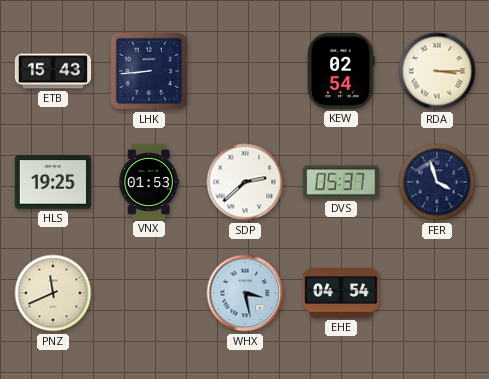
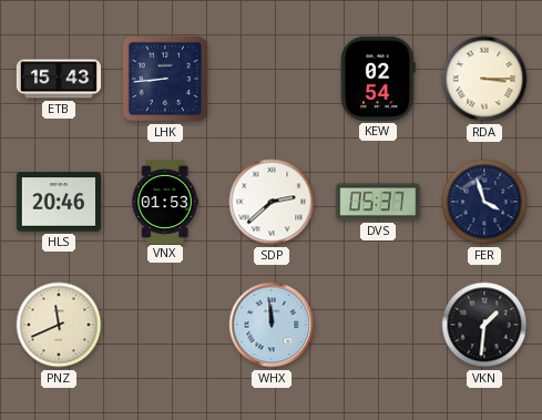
HLS: 19:25 -> 20:46
WHX: 3:28 -> 11:59
EHE: 04:54 -> none
VKN: none -> 1:31
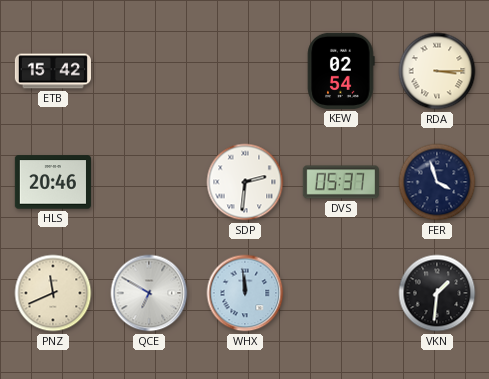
ETB: 15:43 -> 15:42
LHK: 8:44 -> none
VNX: 01:53 -> none
SDP: 2:38 -> 2:31
QCE: none -> 6:50
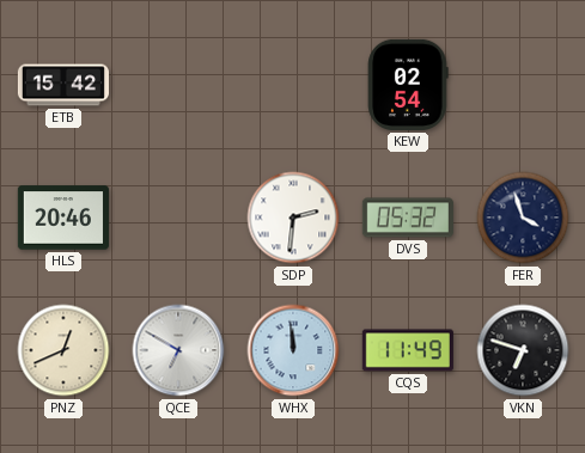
RDA: 3:15 -> none
DVS: 05:37 -> 05:32
PNZ: 11:41 -> 12:41
CQS: none -> 11:49
VKN: 1:31 -> 6:48
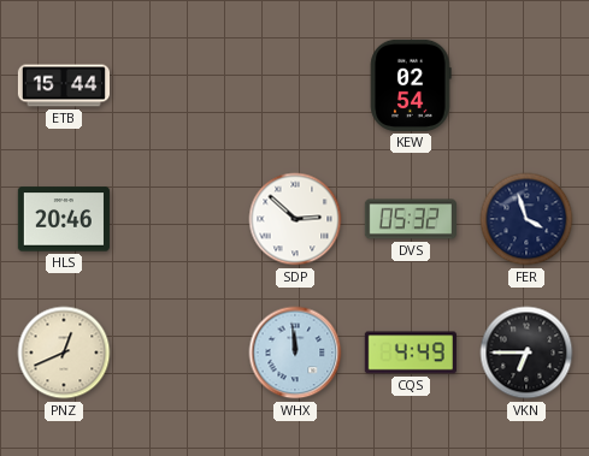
ETB: 15:42 -> 15:44
SDP: 2:31 -> 2:52
QCE: 6:50 -> none
CQS: 11:49 -> 4:49
VKN: 6:48 -> 6:45
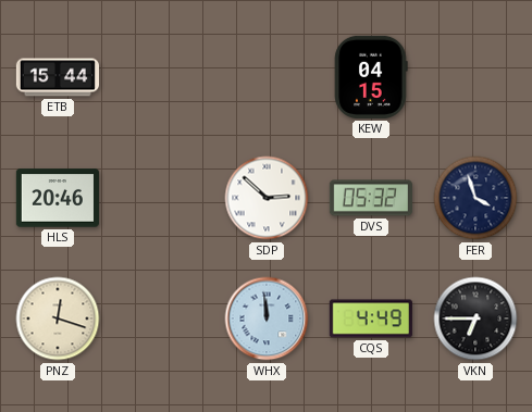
KEW: 02:54 -> 04:15
PNZ: 12:41 -> 12:18
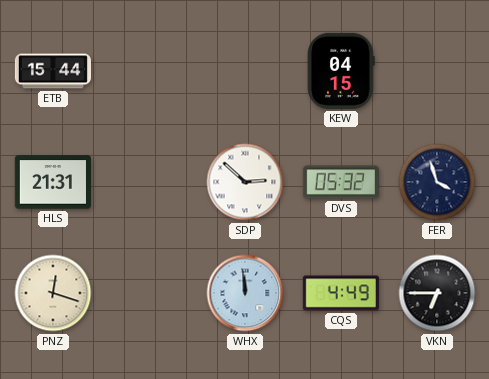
HLS: 20:46 -> 21:31
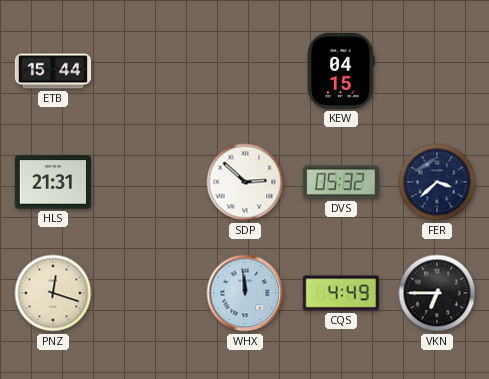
FER: 3:57 -> 3:38
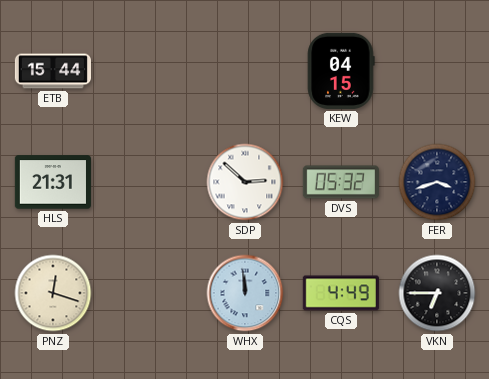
FER: 3:38 -> 3:42
